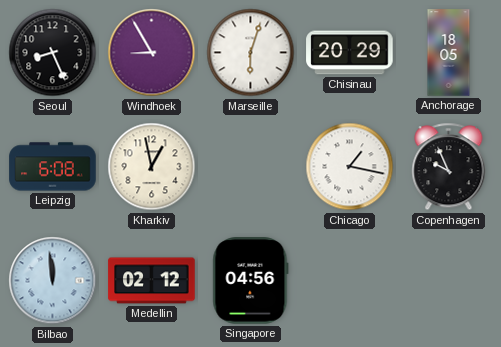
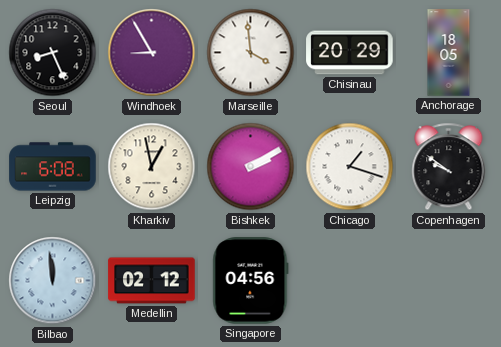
Marseille: 6:03 -> 3:59
Bishkek: none -> 2:10
Chicago: 1:17 -> 1:18
Copenhagen: 9:56 -> 9:51
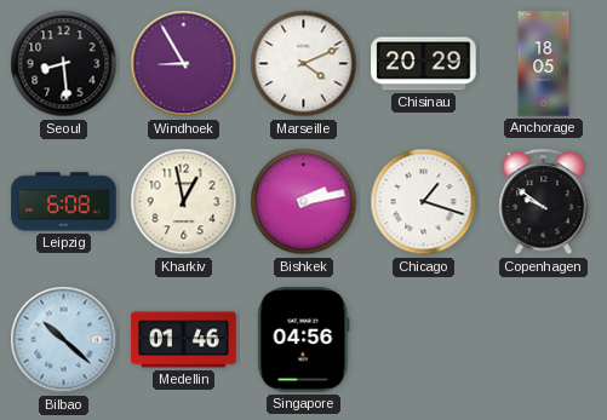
Seoul: 8:26 -> 8:29
Marseille: 3:59 -> 4:11
Bishkek: 2:10 -> 2:13
Bilbao: 11:59 -> 10:22
Medellin: 02:12 -> 01:46
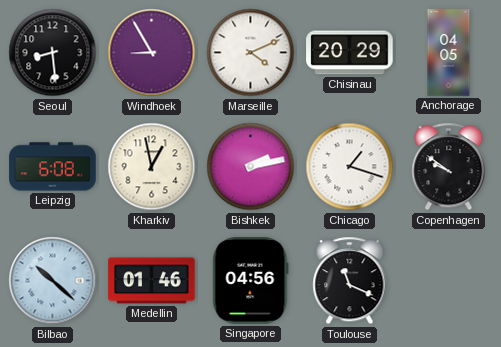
Anchorage: 18:05 -> 04:05
Toulouse: none -> 11:19
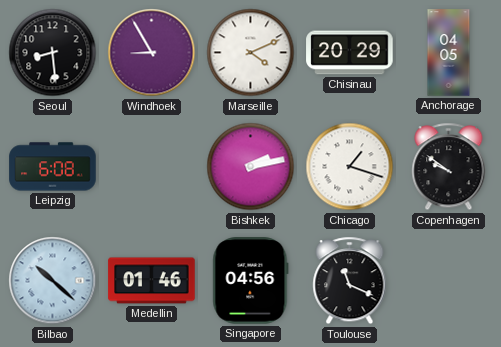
Kharkiv: 12:58 -> none
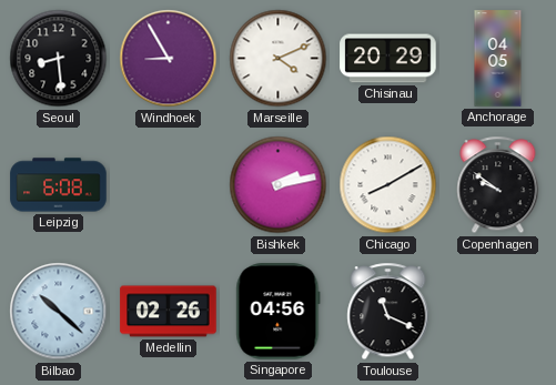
Chicago: 1:18 -> 8:10
Medellin: 01:46 -> 02:26
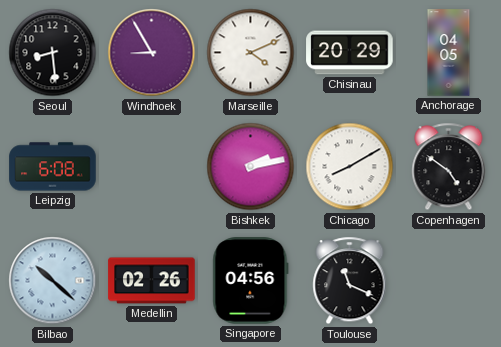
Copenhagen: 9:51 -> 4:51
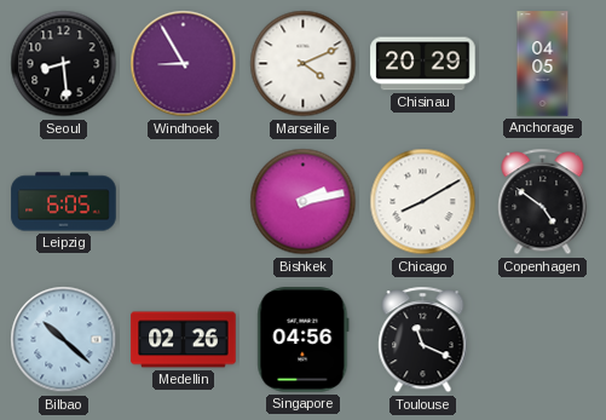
Leipzig: 6:08 -> 6:05
